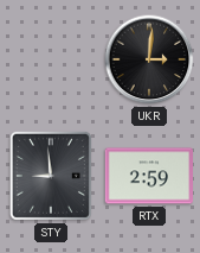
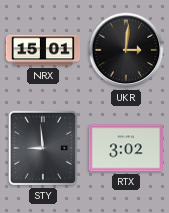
NRX: none -> 15:01
RTX: 2:59 -> 3:02
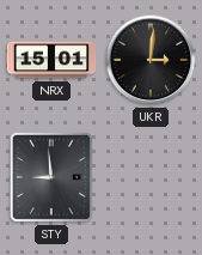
RTX: 3:02 -> none
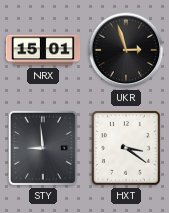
UKR: 3:01 -> 2:57
HXT: none -> 3:21
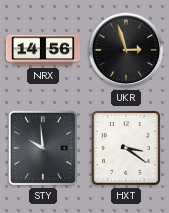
NRX: 15:01 -> 14:56
STY: 8:59 -> 9:59
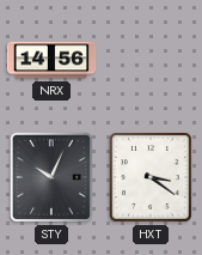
UKR: 2:57 -> none
STY: 9:59 -> 10:04
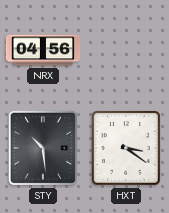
NRX: 14:56 -> 04:56
STY: 10:04 -> 10:29
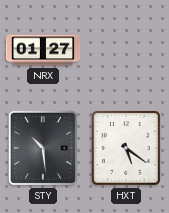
NRX: 04:56 -> 01:27
HXT: 3:21 -> 5:21
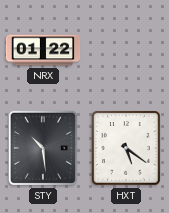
NRX: 01:27 -> 01:22
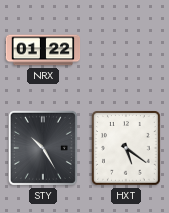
STY: 10:29 -> 10:25
